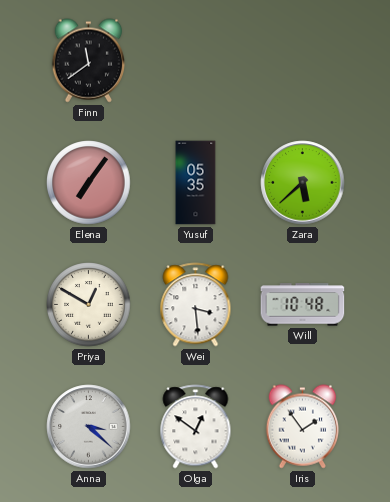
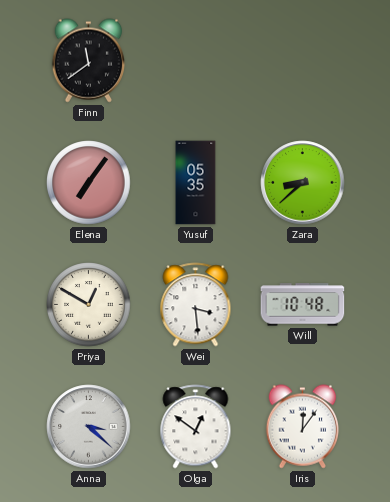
Zara: 5:38 -> 8:38
Iris: 1:54 -> 12:06
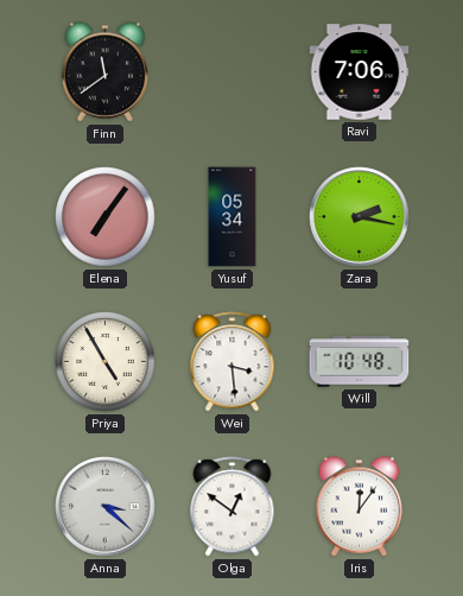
Ravi: none -> 7:06
Yusuf: 05:35 -> 05:34
Zara: 8:38 -> 2:17
Priya: 12:50 -> 4:55
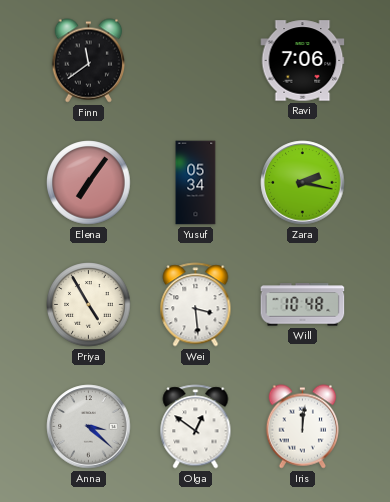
Iris: 12:06 -> 12:01
